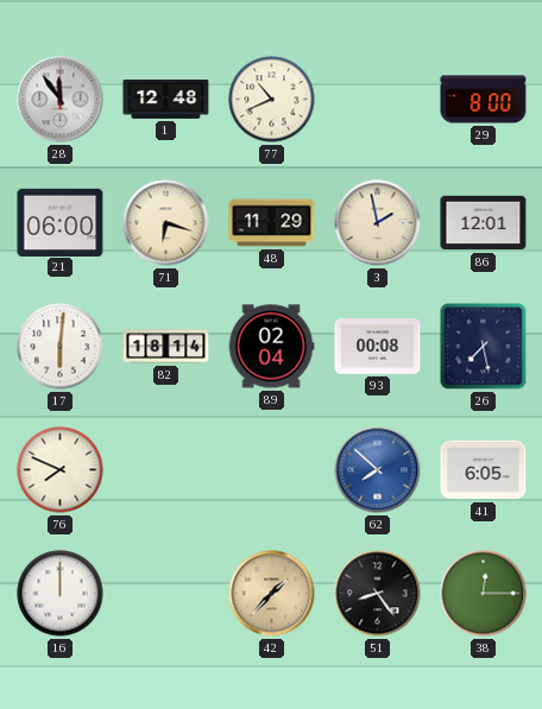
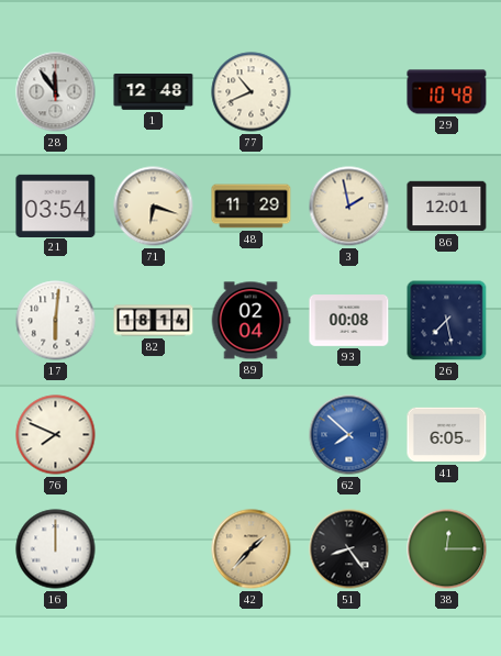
29: 8:00 -> 10:48
21: 06:00 -> 03:54
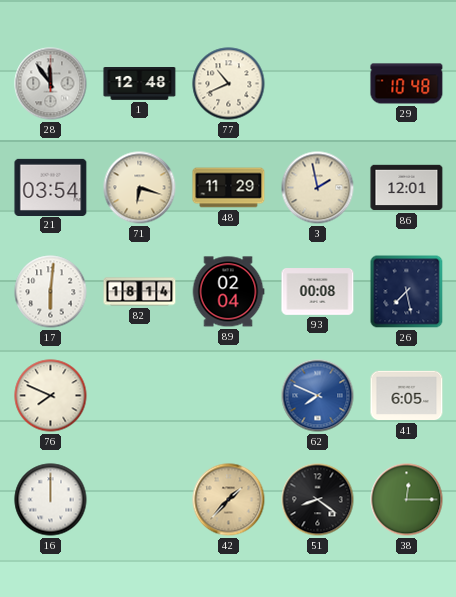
62: 7:52 -> 7:49
51: 8:24 -> 8:21
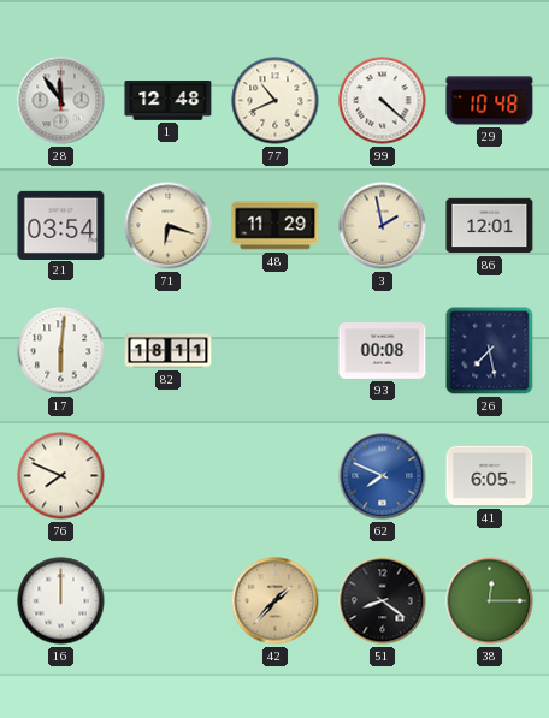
99: none -> 4:22
82: 18:14 -> 18:11
89: 02:04 -> none
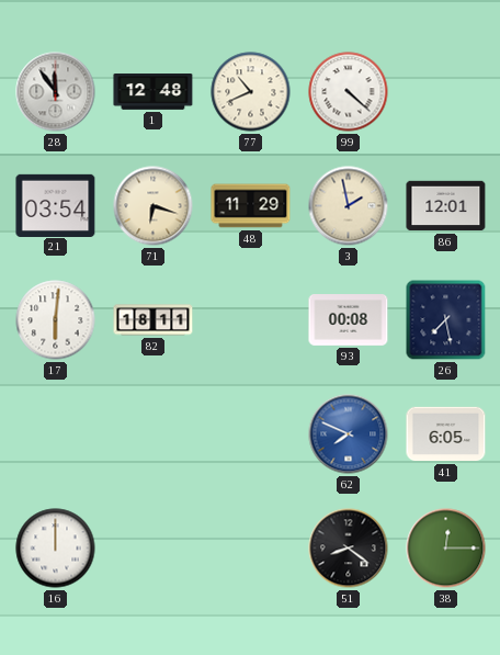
29: 10:48 -> none
76: 7:49 -> none
42: 1:37 -> none
